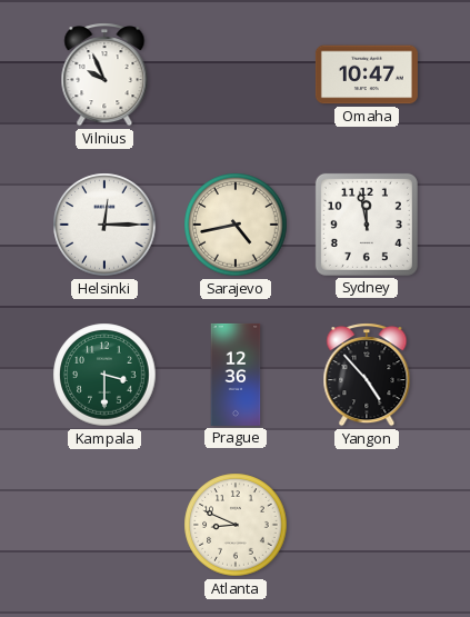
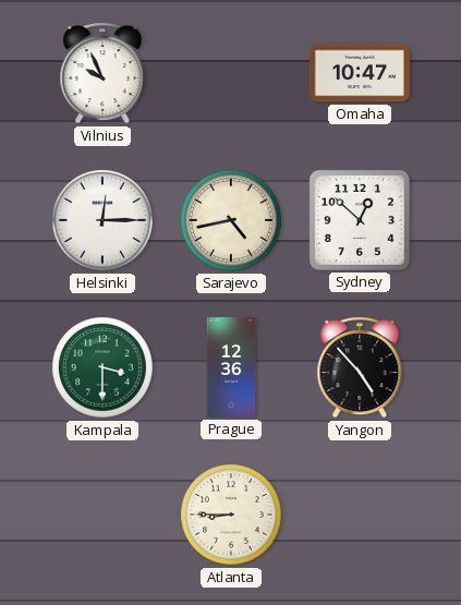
Sydney: 11:58 -> 12:52
Atlanta: 8:49 -> 8:45
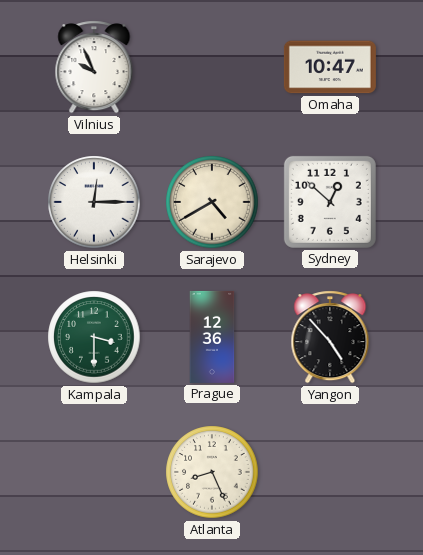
Sarajevo: 4:43 -> 4:40
Atlanta: 8:45 -> 8:26
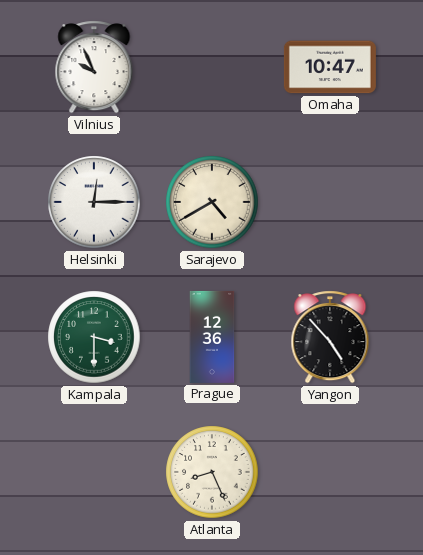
Sydney: 12:52 -> none
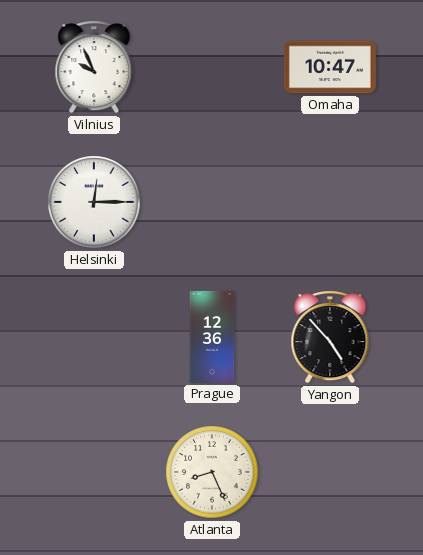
Sarajevo: 4:40 -> none
Kampala: 3:30 -> none
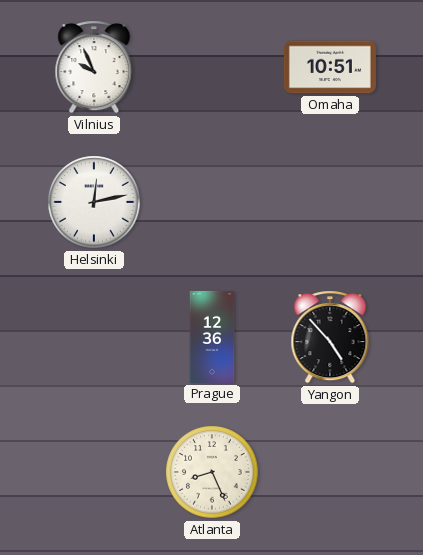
Omaha: 10:47 -> 10:51
Helsinki: 12:15 -> 12:13
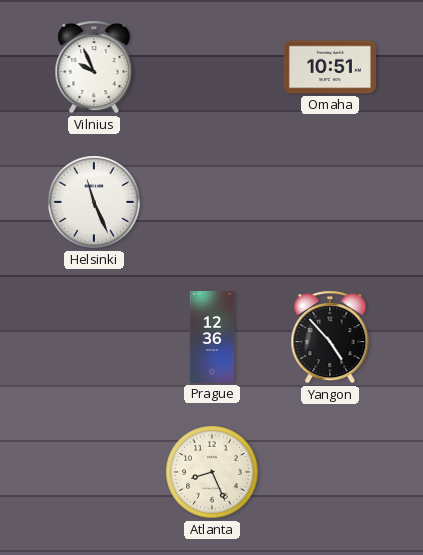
Helsinki: 12:13 -> 11:26
